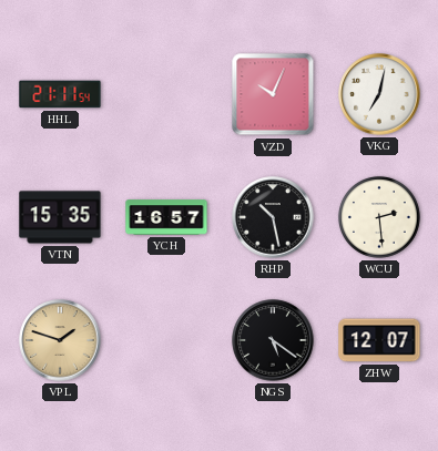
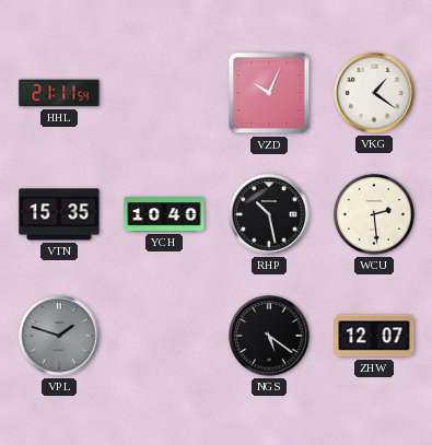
VKG: 7:02 -> 1:21
YCH: 16:57 -> 10:40
VPL dial: champagne -> grey
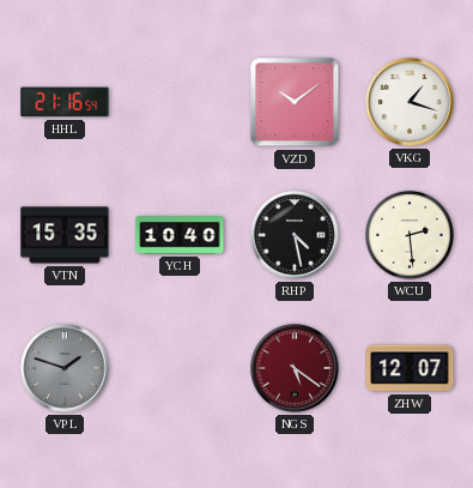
HHL: 21:11 -> 21:16
VZD: 10:04 -> 10:09
VKG: 1:21 -> 1:18
RHP: 10:28 -> 4:28
NGS dial: black -> burgundy
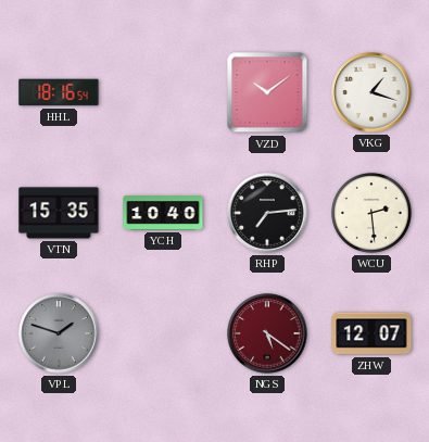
HHL: 21:16 -> 18:16
RHP: 4:28 -> 7:14
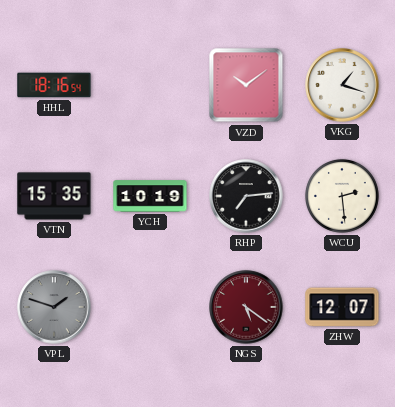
YCH: 10:40 -> 10:19
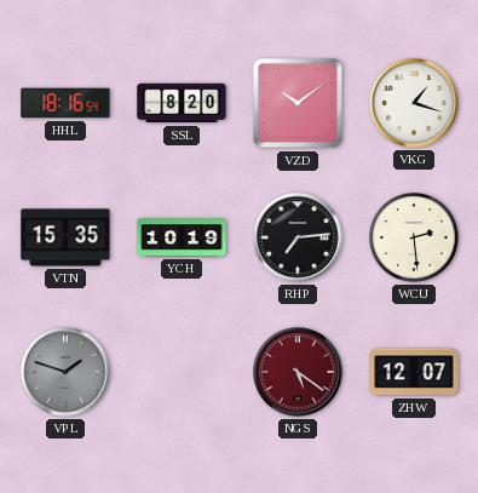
SSL: none -> 8:20
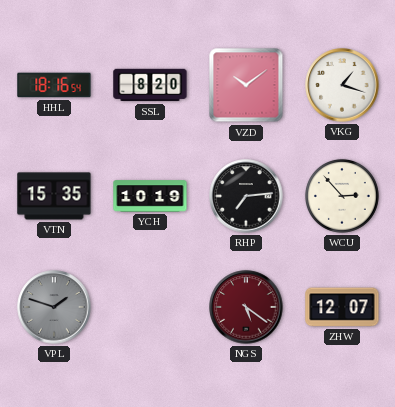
WCU: 2:29 -> 2:53
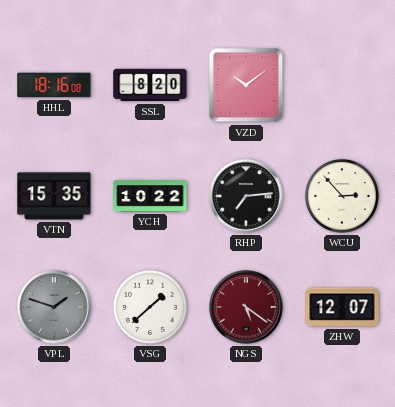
HHL: 18:16:54 -> 18:16:08
VKG: 1:18 -> none
YCH: 10:19 -> 10:22
VSG: none -> 1:38
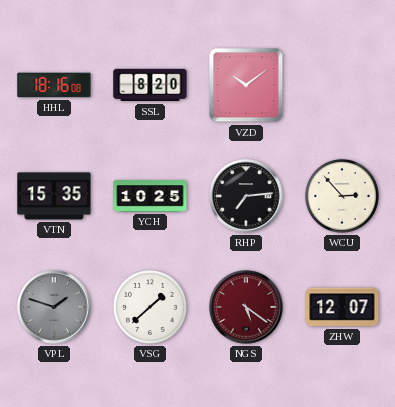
YCH: 10:22 -> 10:25
